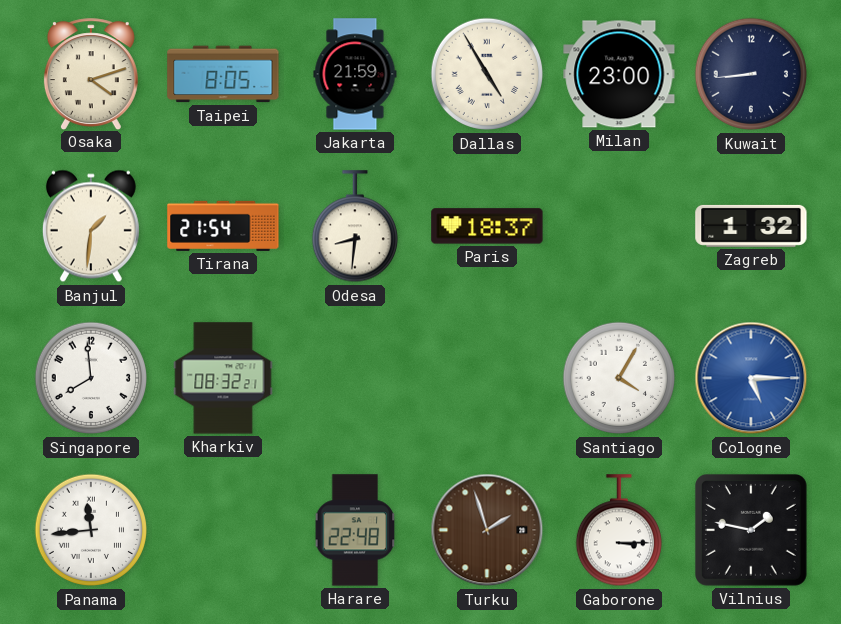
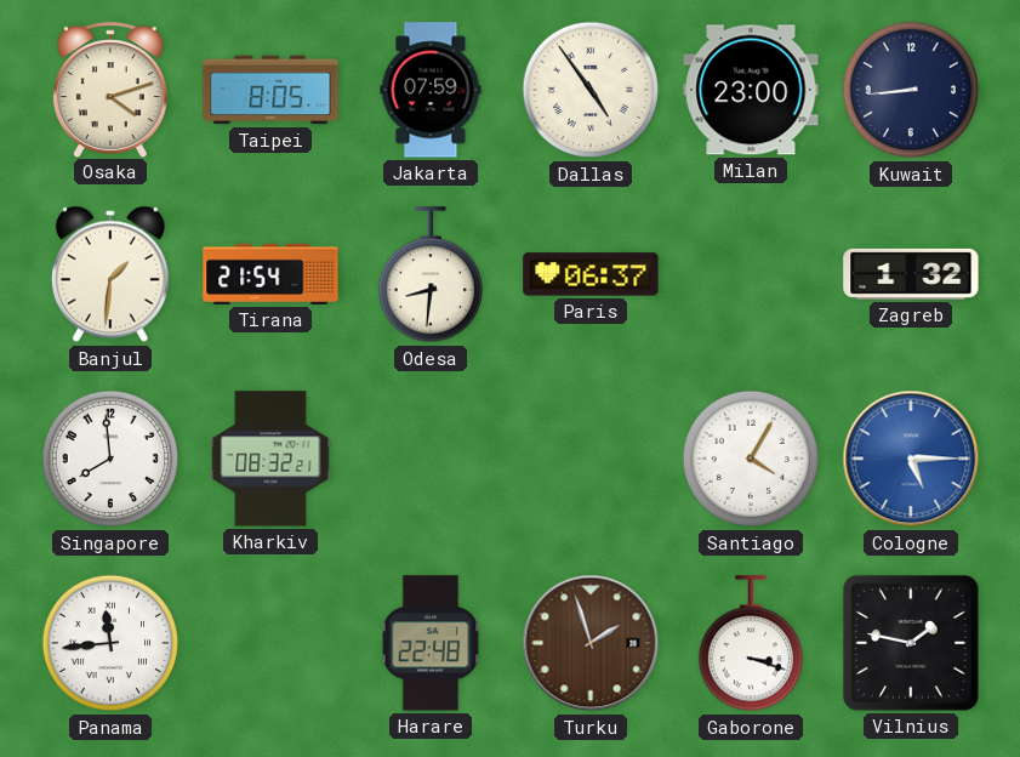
Jakarta: 21:59 -> 07:59
Dallas: 4:55 -> 4:54
Paris: 18:37 -> 06:37
Gaborone: 3:15 -> 3:18
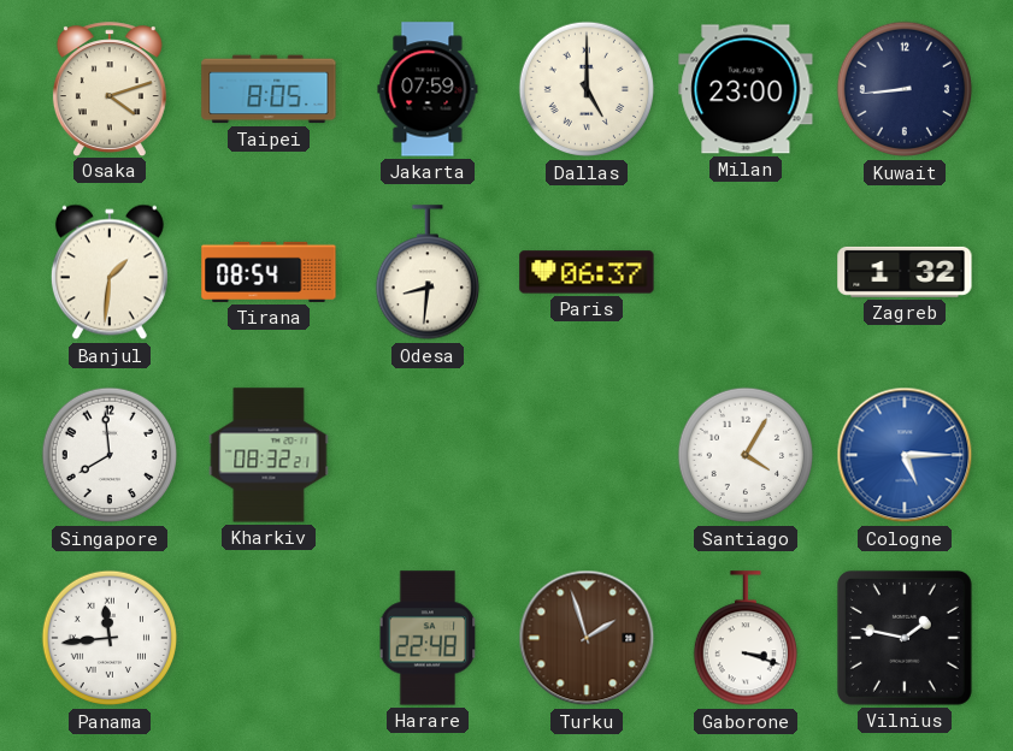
Dallas: 4:54 -> 5:00
Tirana: 21:54 -> 08:54
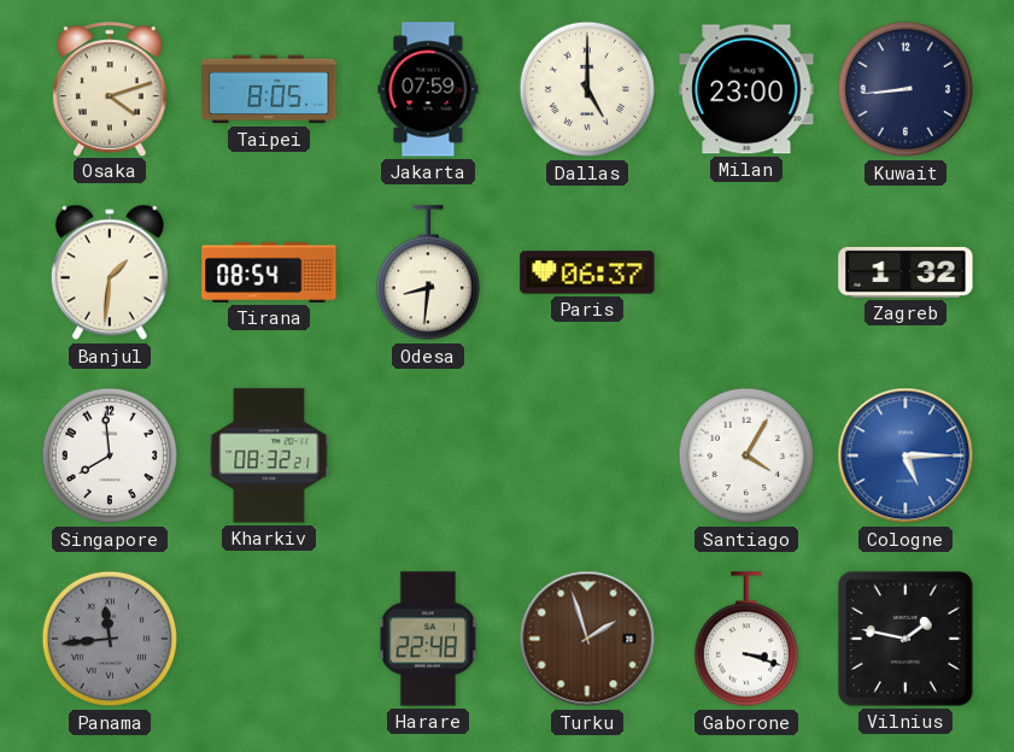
Panama dial: white -> grey
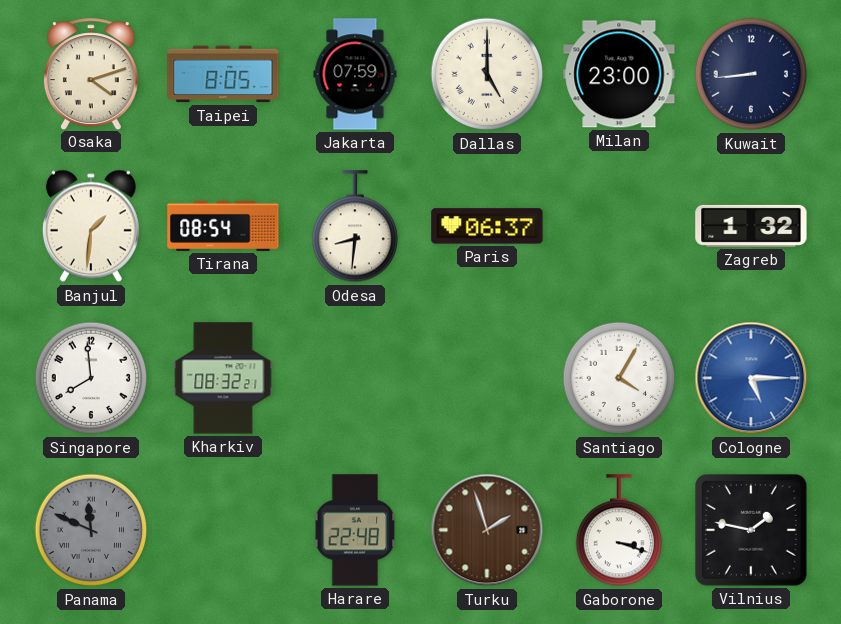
Panama: 11:44 -> 11:49
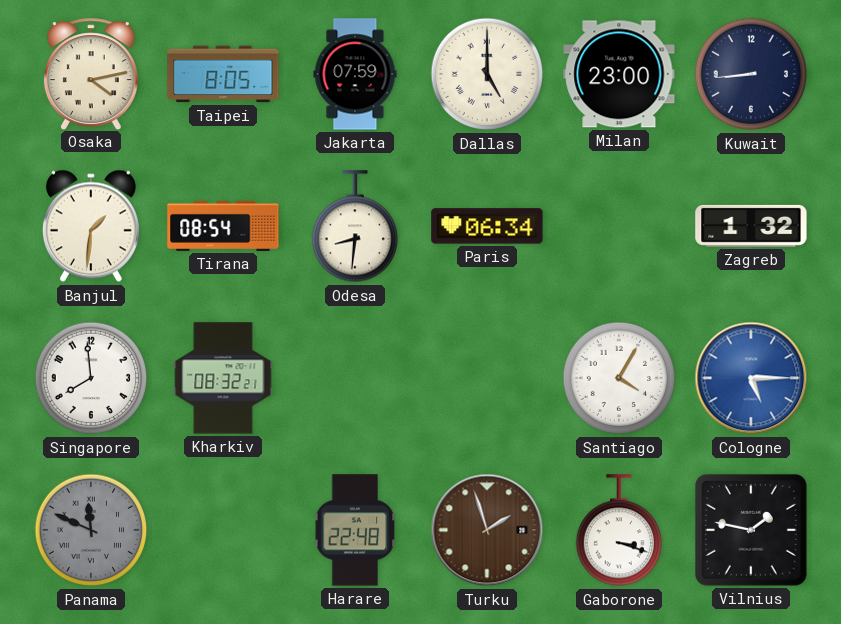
Osaka: 4:12 -> 4:13
Paris: 06:37 -> 06:34
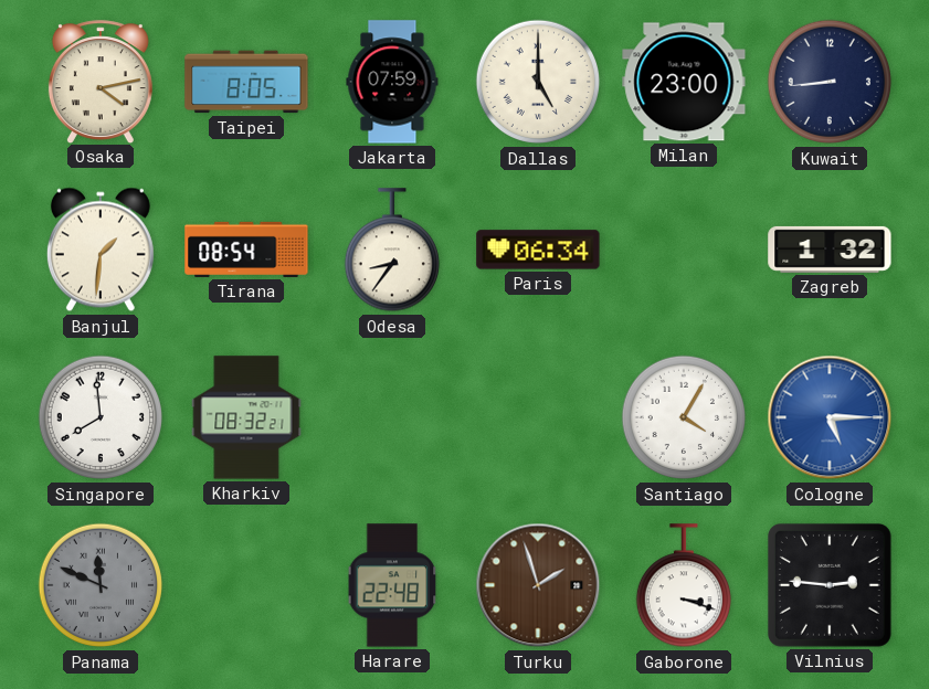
Odesa: 8:31 -> 8:36
Vilnius: 1:47 -> 2:46
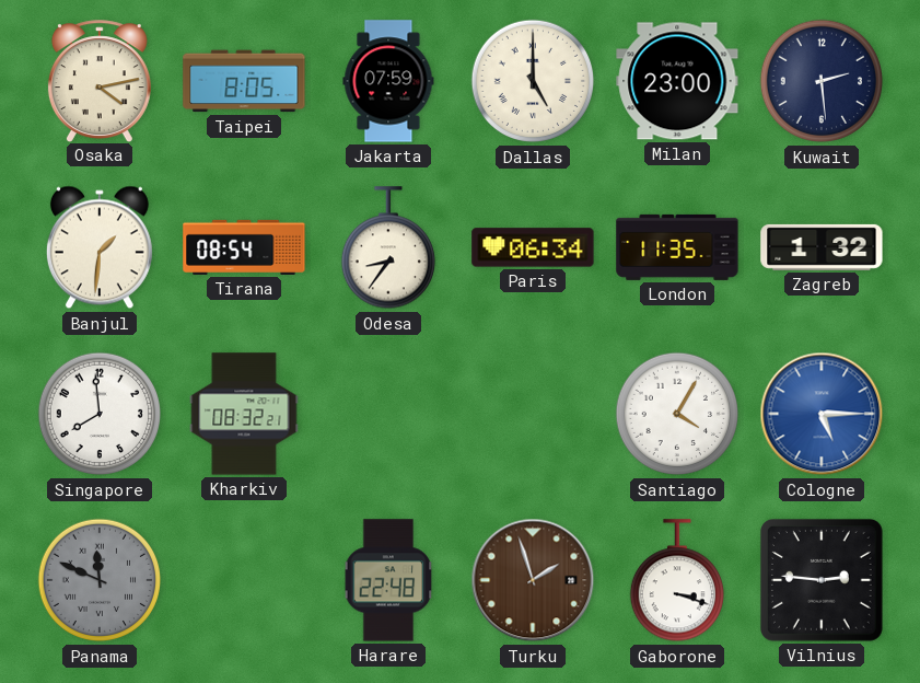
Kuwait: 8:44 -> 2:29
London: none -> 11:35
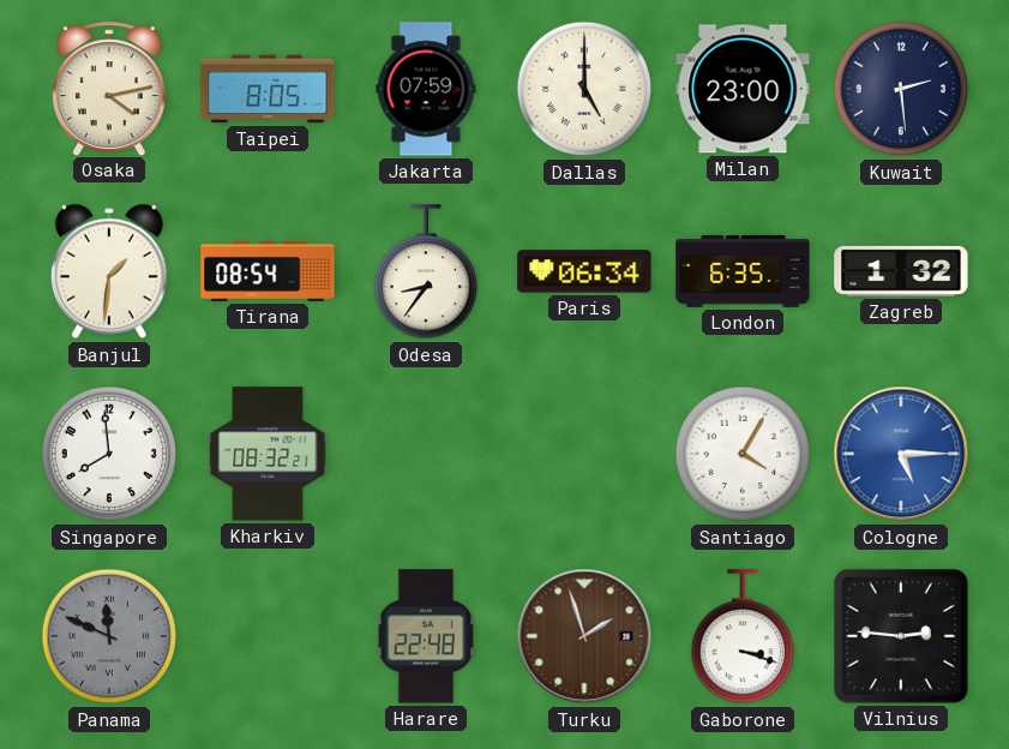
London: 11:35 -> 6:35
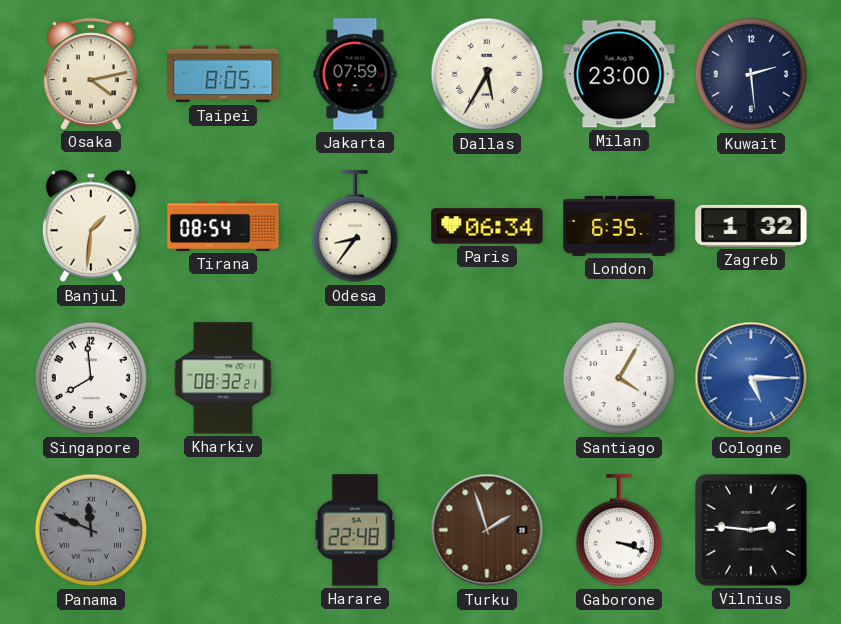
Dallas: 5:00 -> 5:35
